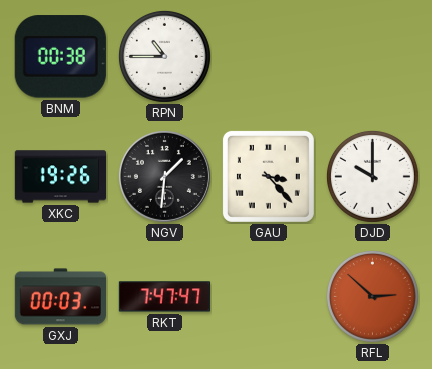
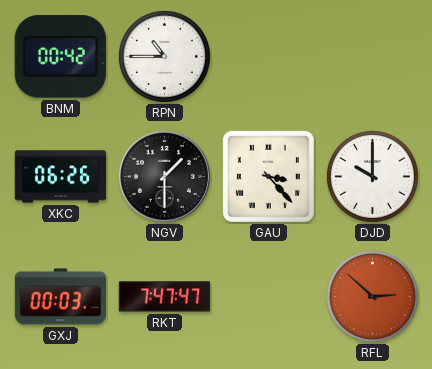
BNM: 00:38 -> 00:42
XKC: 19:26 -> 06:26
NGV: 1:31 -> 1:30
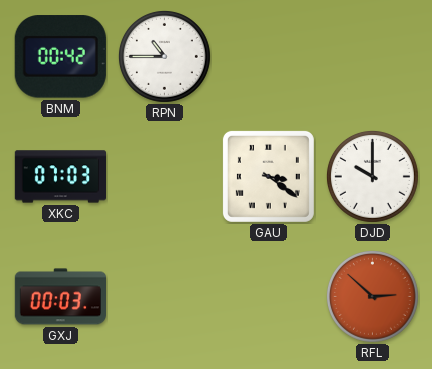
XKC: 06:26 -> 07:03
NGV: 1:30 -> none
GAU: 3:23 -> 3:21
RKT: 7:47 -> none
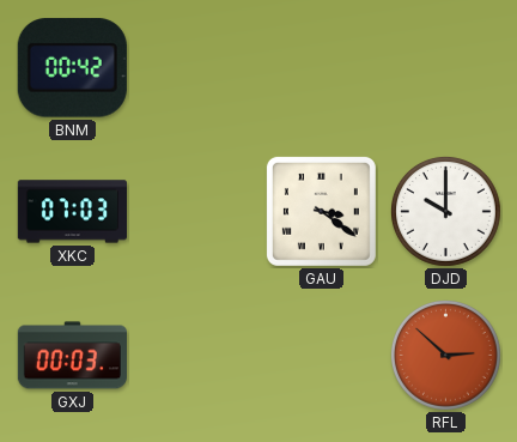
RPN: 10:45 -> none
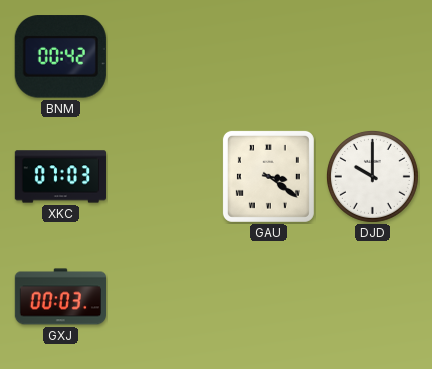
RFL: 2:52 -> none
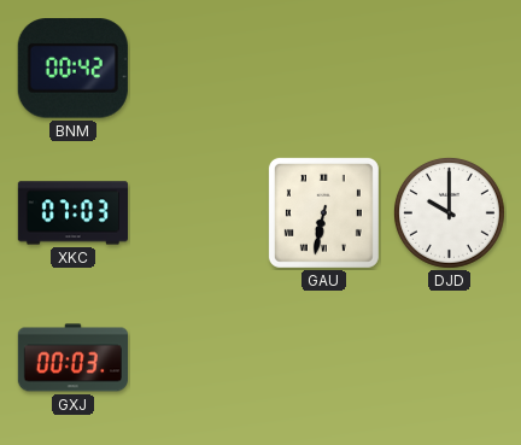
GAU: 3:21 -> 6:32
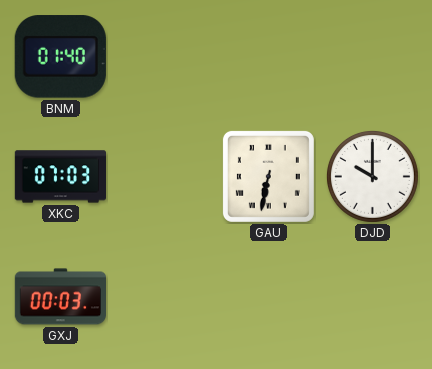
BNM: 00:42 -> 01:40
